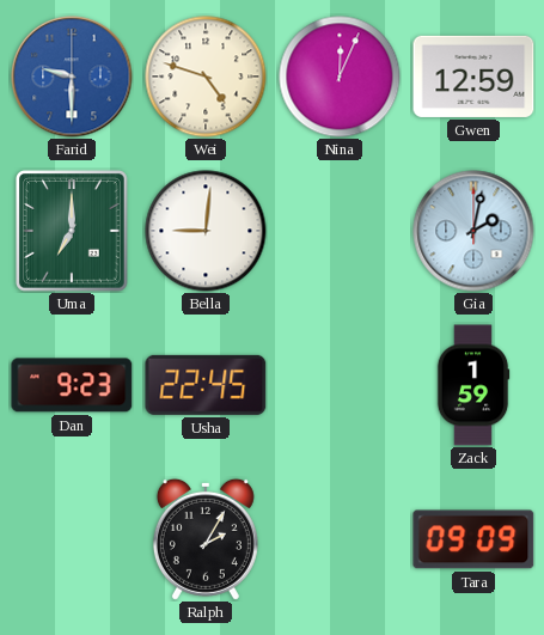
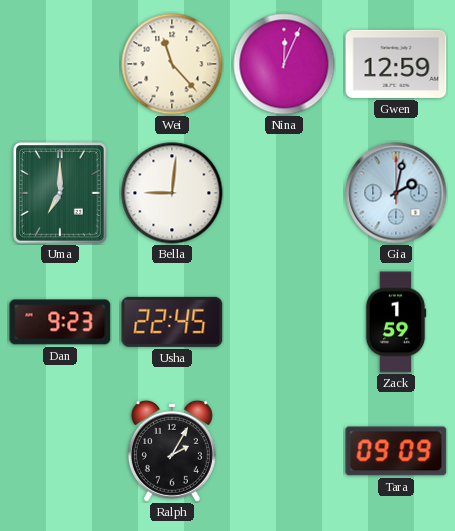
Farid: 9:30 -> none
Wei: 4:48 -> 11:23
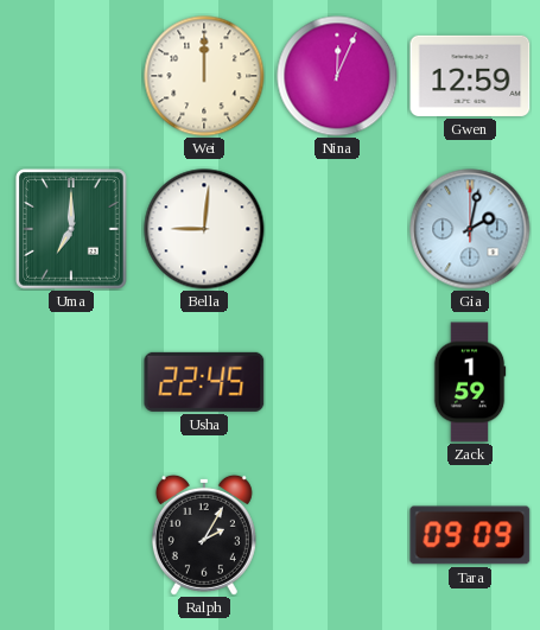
Wei: 11:23 -> 12:00
Dan: 9:23 -> none
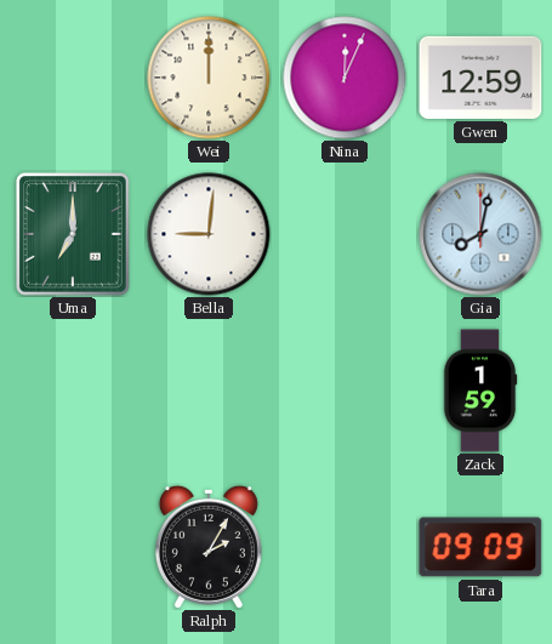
Gia: 2:02 -> 8:02
Usha: 22:45 -> none
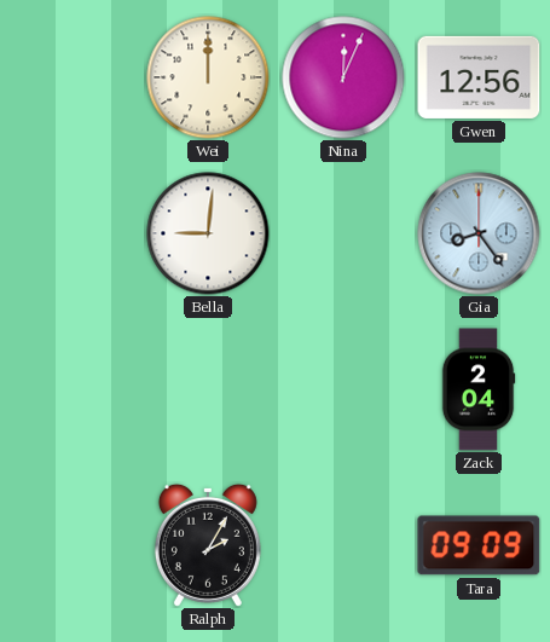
Gwen: 12:59 -> 12:56
Uma: 7:00 -> none
Gia: 8:02 -> 8:24
Zack: 1:59 -> 2:04
